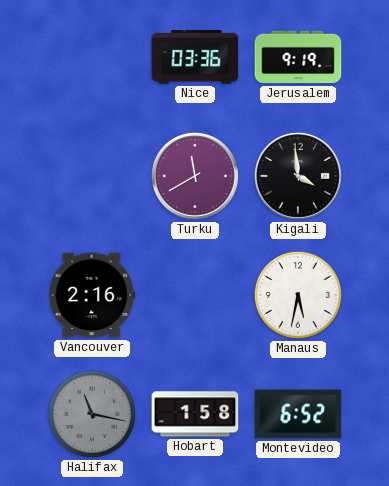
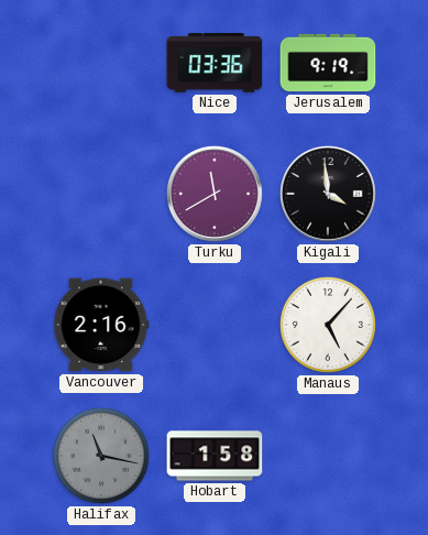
Manaus: 5:32 -> 5:07
Montevideo: 6:52 -> none
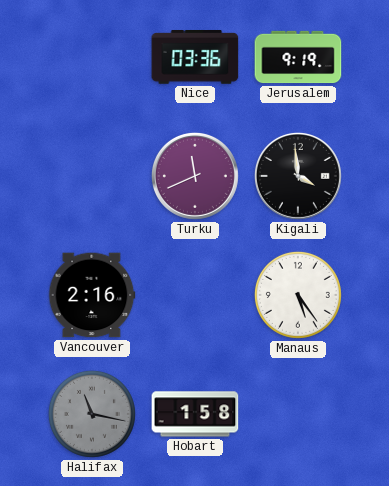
Turku: 11:40 -> 11:41
Manaus: 5:07 -> 5:24
